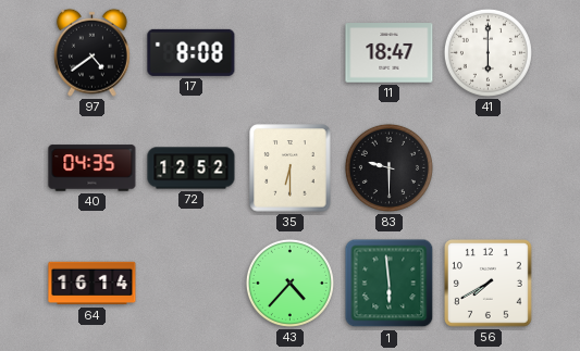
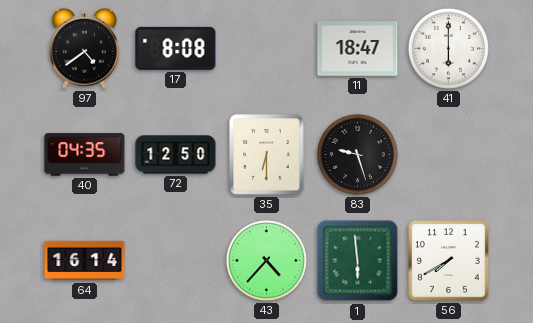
72: 12:52 -> 12:50
83: 9:30 -> 9:27
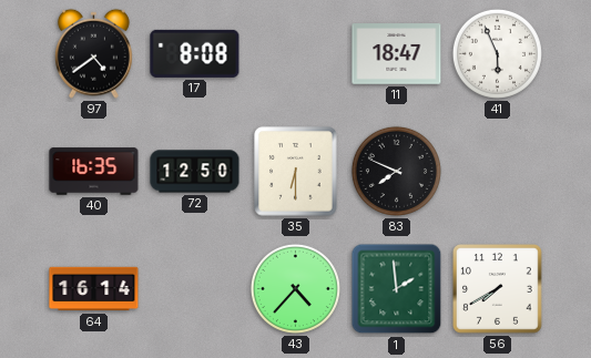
41: 6:00 -> 5:56
40: 04:35 -> 16:35
83: 9:27 -> 7:49
1: 5:59 -> 1:59
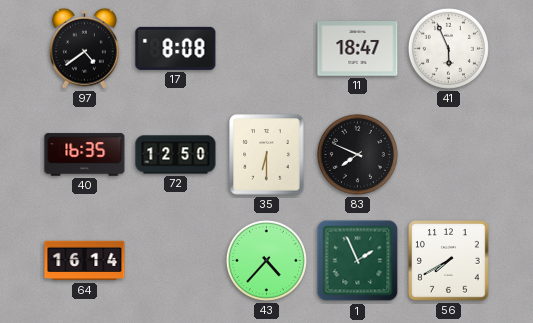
1: 1:59 -> 1:56
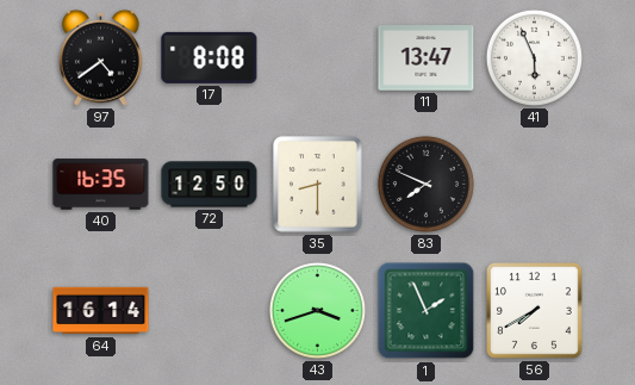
11: 18:47 -> 13:47
35: 6:30 -> 8:30
43: 4:37 -> 3:42
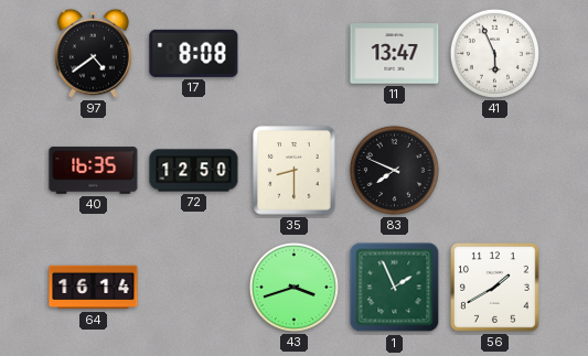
56: 7:40 -> 1:40
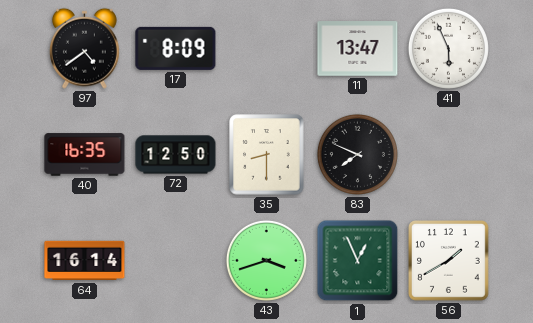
17: 8:08 -> 8:09
1: 1:56 -> 12:56
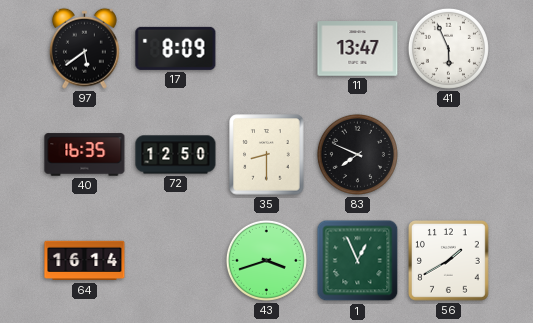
97: 4:39 -> 5:39
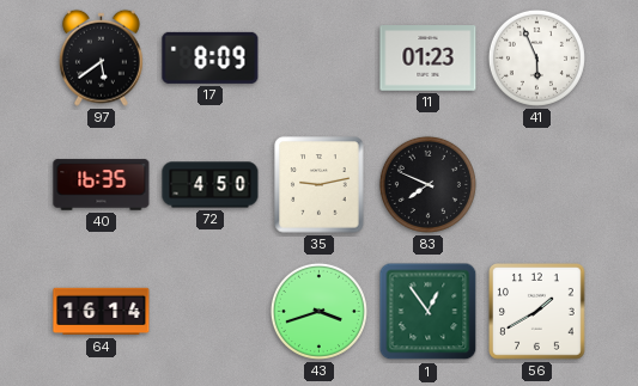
11: 13:47 -> 01:23
72: 12:50 -> 4:50
35: 8:30 -> 9:13
1: 12:56 -> 12:54
